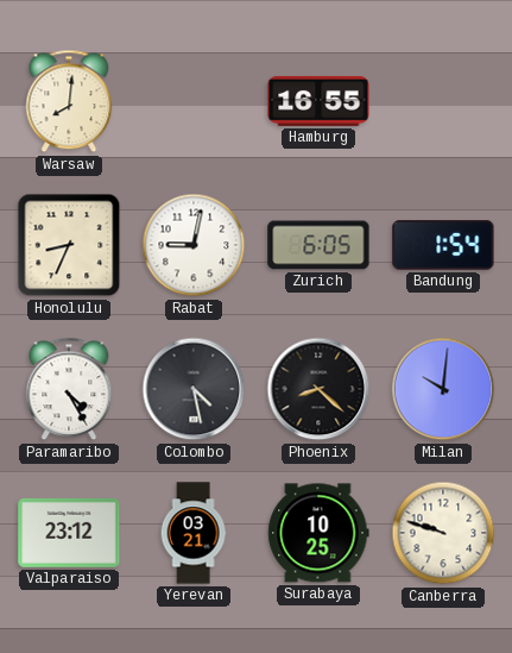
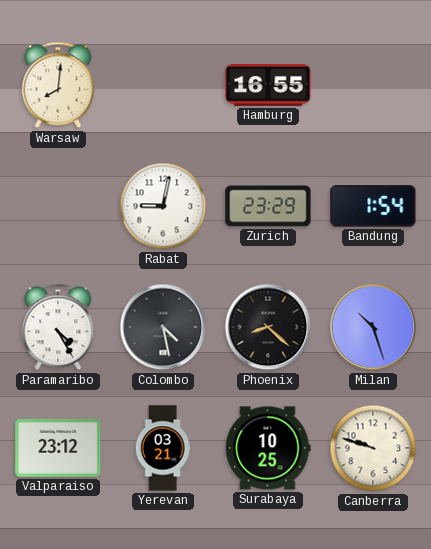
Honolulu: 8:34 -> none
Zurich: 6:05 -> 23:29
Milan: 10:01 -> 10:27
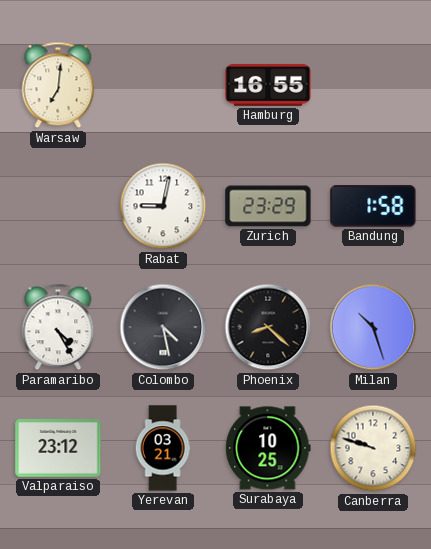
Warsaw: 8:01 -> 7:01
Bandung: 1:54 -> 1:58
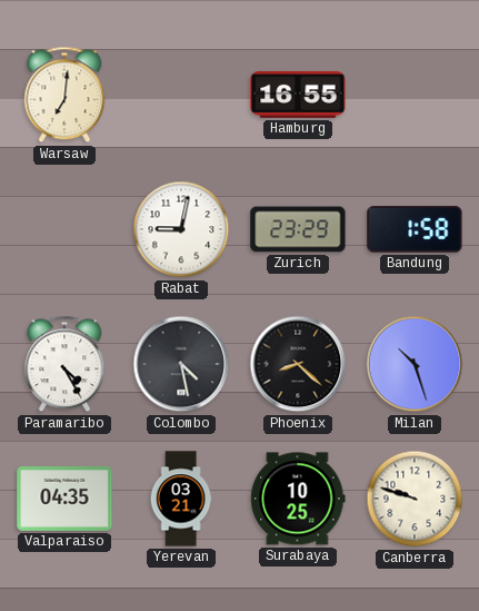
Valparaiso: 23:12 -> 04:35
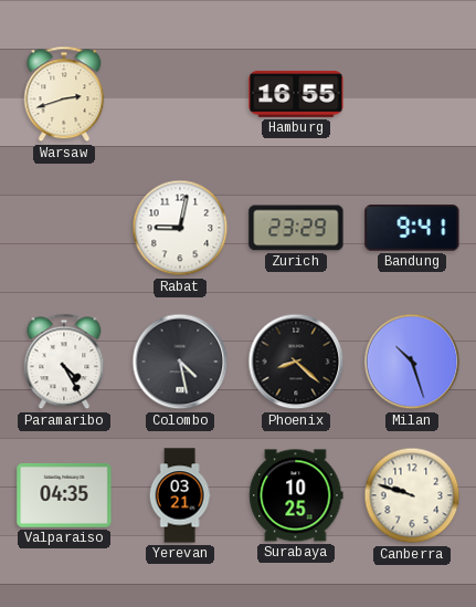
Warsaw: 7:01 -> 2:42
Bandung: 1:58 -> 9:41
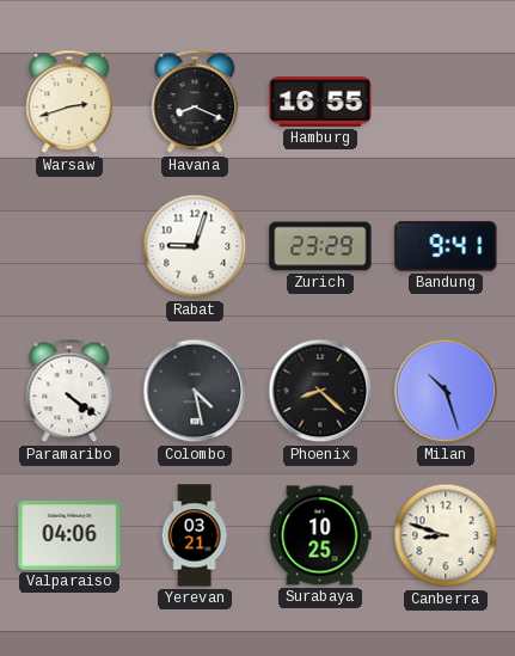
Havana: none -> 8:19
Rabat: 9:02 -> 9:03
Paramaribo: 4:25 -> 4:21
Valparaiso: 04:35 -> 04:06
Canberra: 9:48 -> 8:48
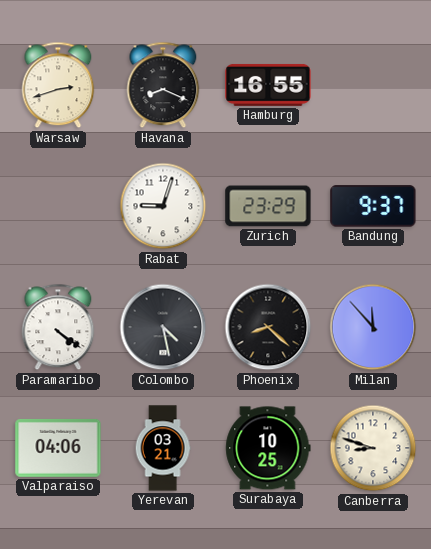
Bandung: 9:41 -> 9:37
Milan: 10:27 -> 11:53
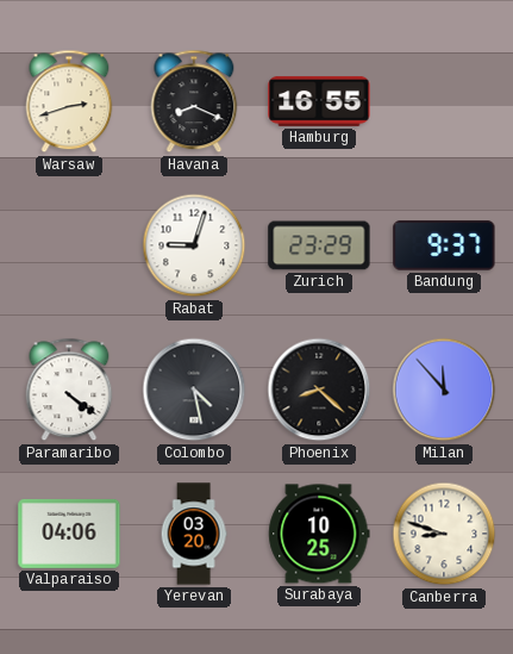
Yerevan: 03:21 -> 03:20
